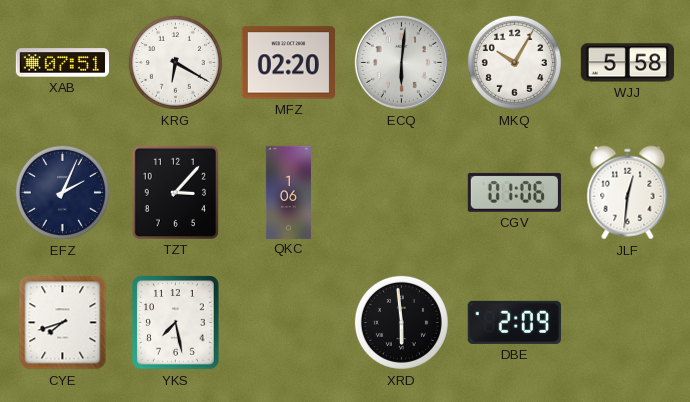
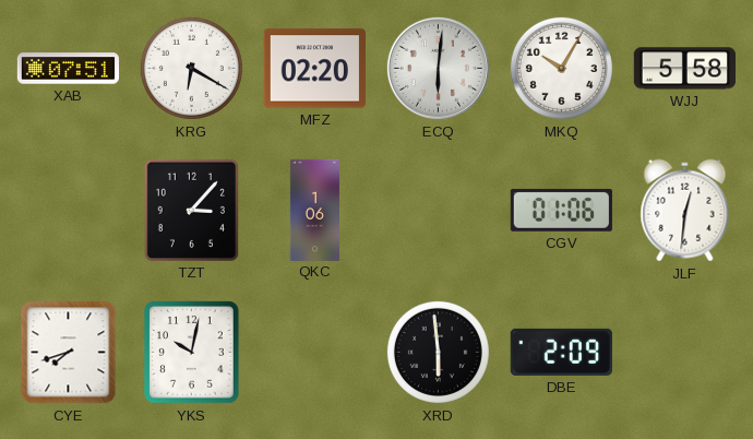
EFZ: 2:04 -> none
YKS: 7:28 -> 10:02
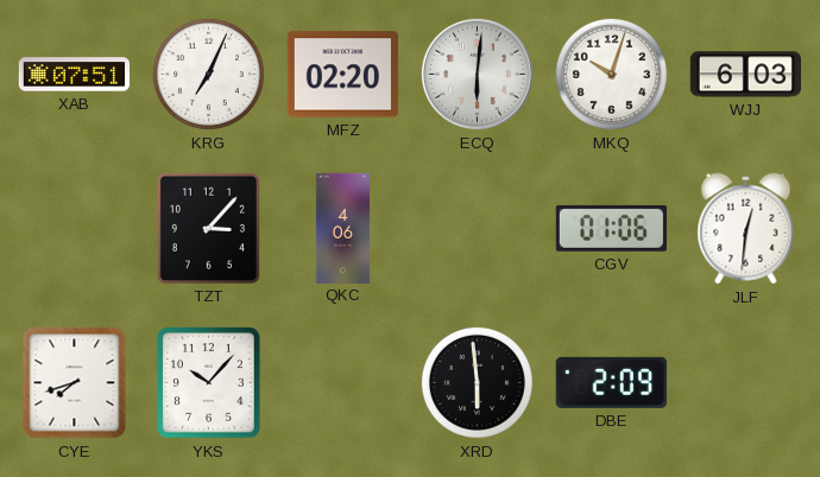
KRG: 6:20 -> 7:04
MKQ: 10:05 -> 10:03
WJJ: 5:58 -> 6:03
QKC: 1:06 -> 4:06
YKS: 10:02 -> 10:07
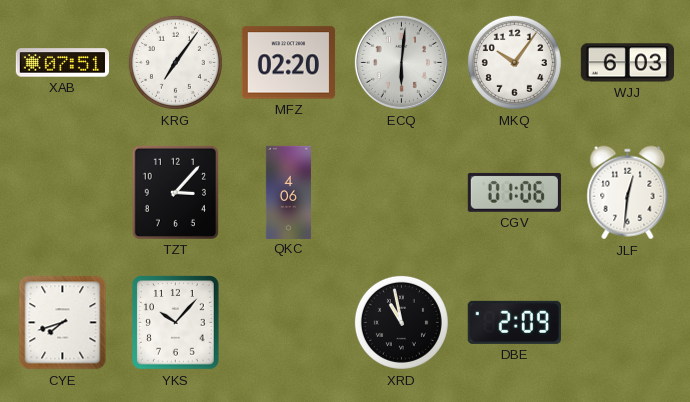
KRG: 7:04 -> 7:06
MKQ: 10:03 -> 10:06
XRD: 5:59 -> 10:58
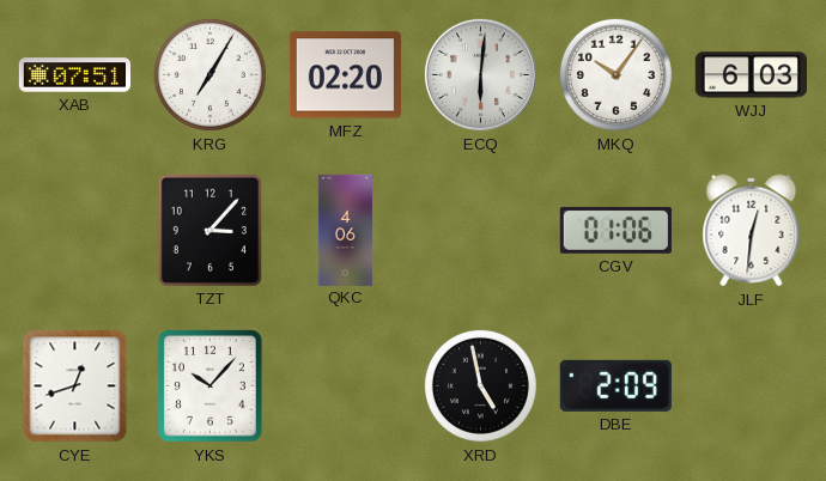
KRG: 7:06 -> 7:05
CYE: 7:42 -> 12:42
XRD: 10:58 -> 4:58
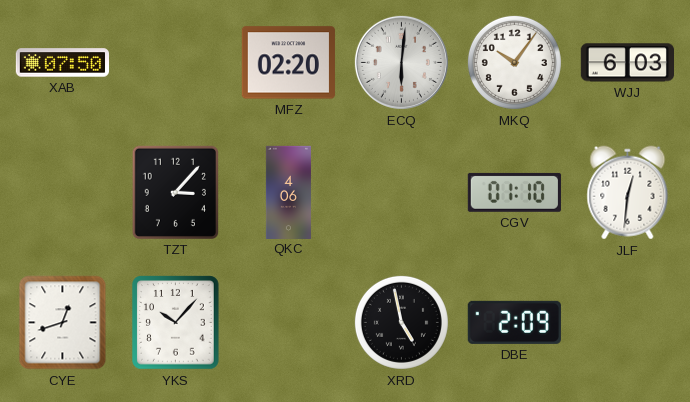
XAB: 07:51 -> 07:50
KRG: 7:05 -> none
CGV: 01:06 -> 01:10
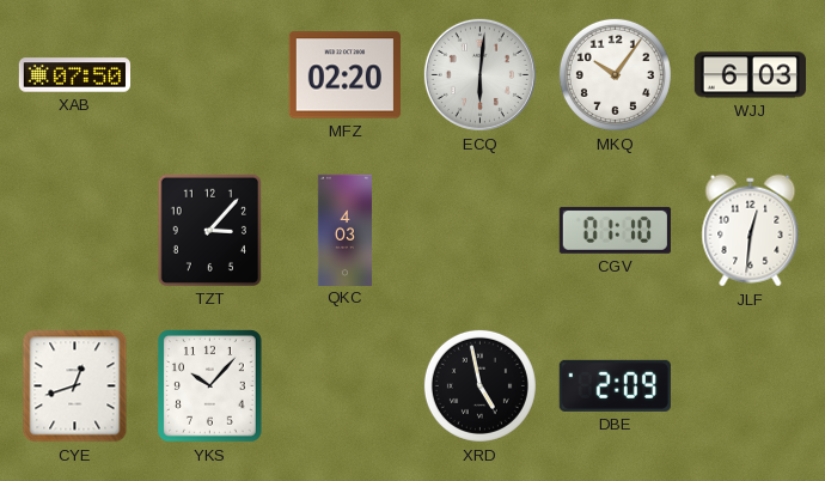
QKC: 4:06 -> 4:03
